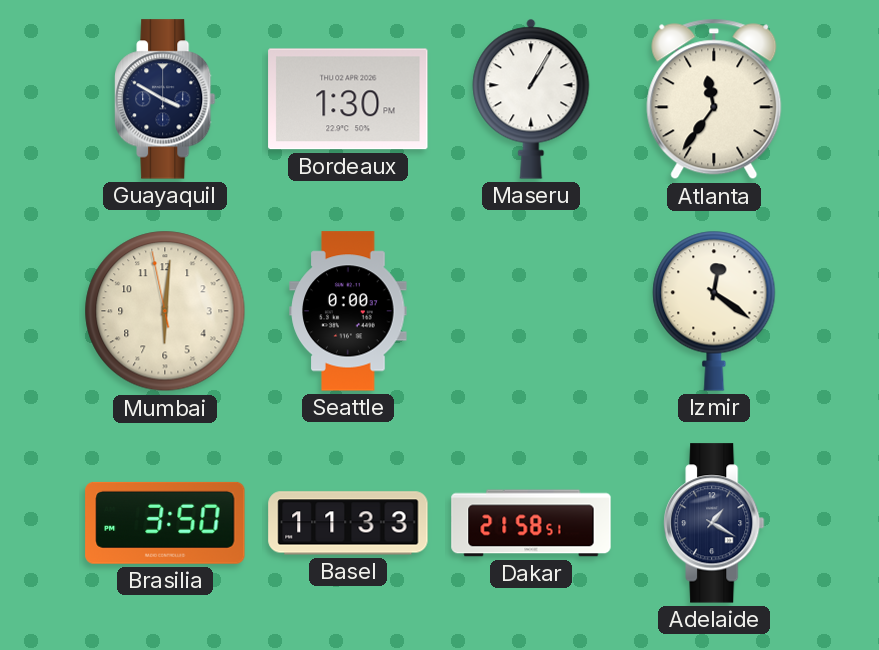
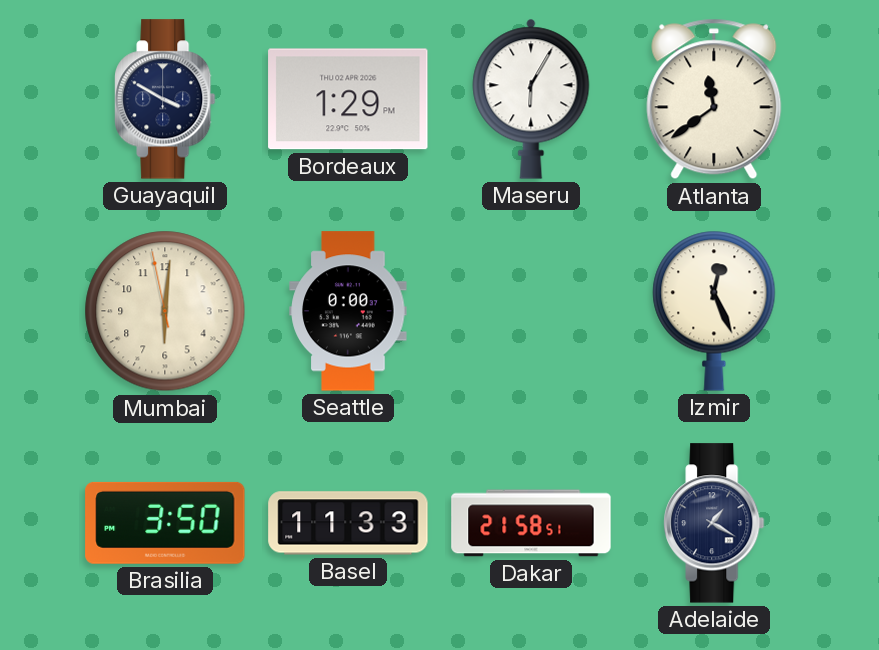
Bordeaux: 1:30 -> 1:29
Maseru: 1:05 -> 6:05
Atlanta: 11:36 -> 11:39
Izmir: 12:21 -> 12:26
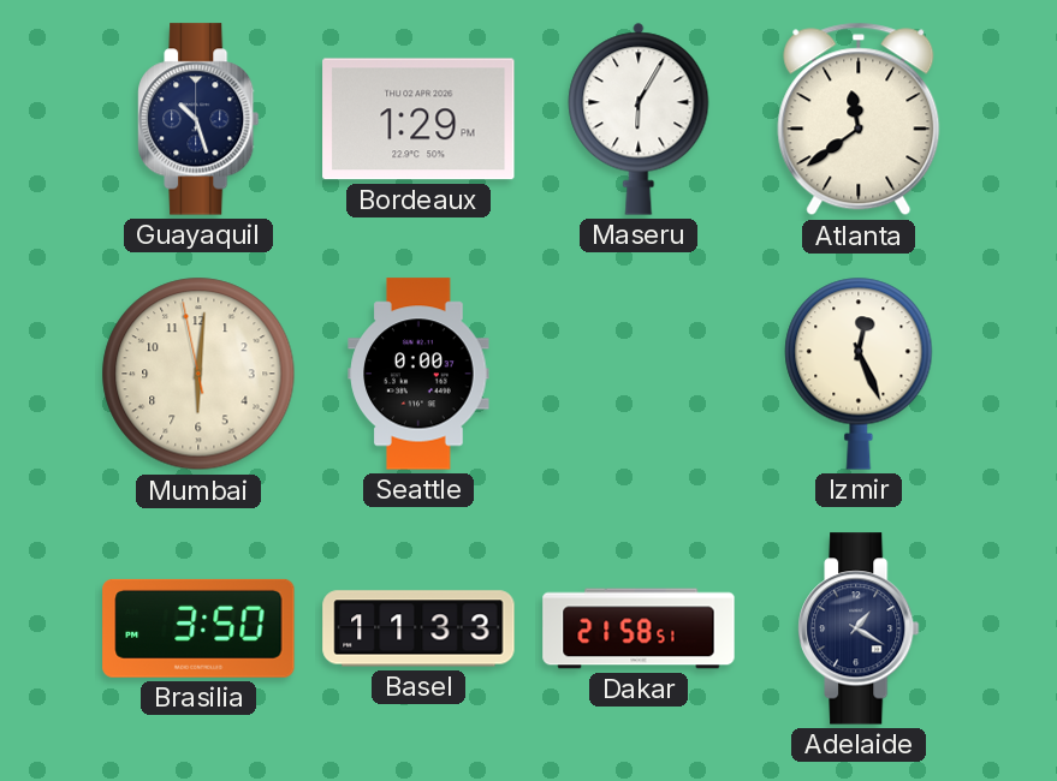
Guayaquil: 3:50 -> 10:27
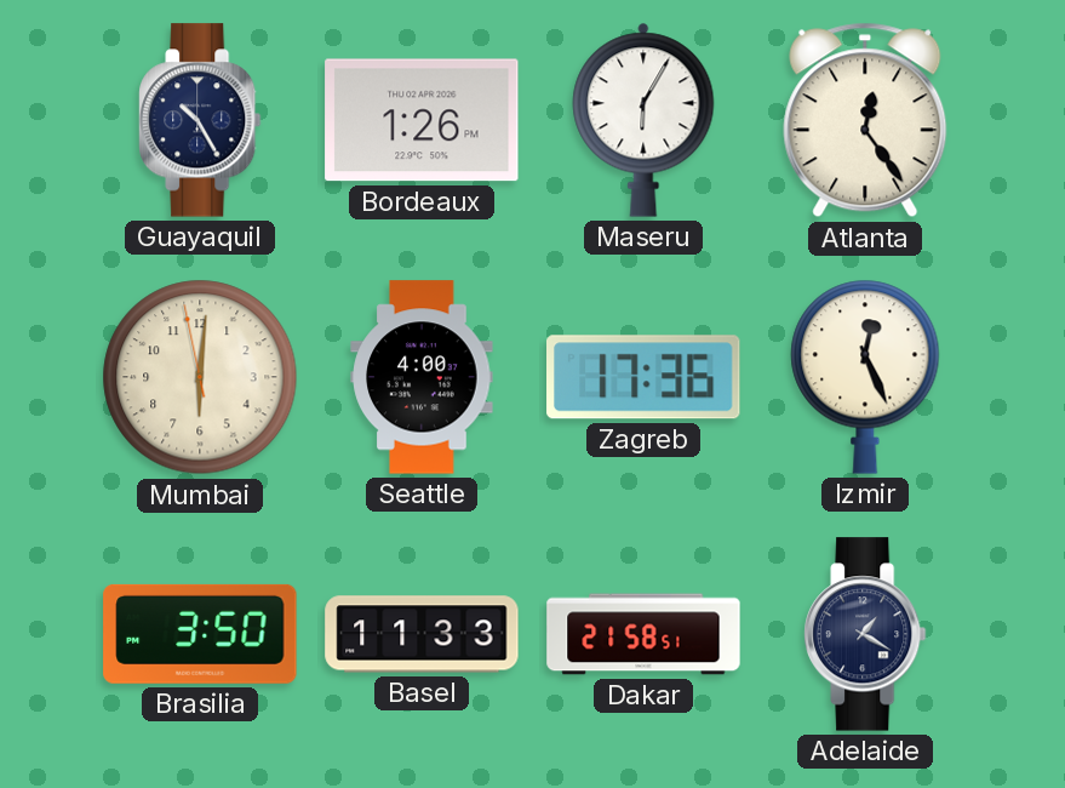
Guayaquil: 10:27 -> 10:25
Bordeaux: 1:29 -> 1:26
Atlanta: 11:39 -> 12:24
Seattle: 0:00 -> 4:00
Zagreb: none -> 17:36
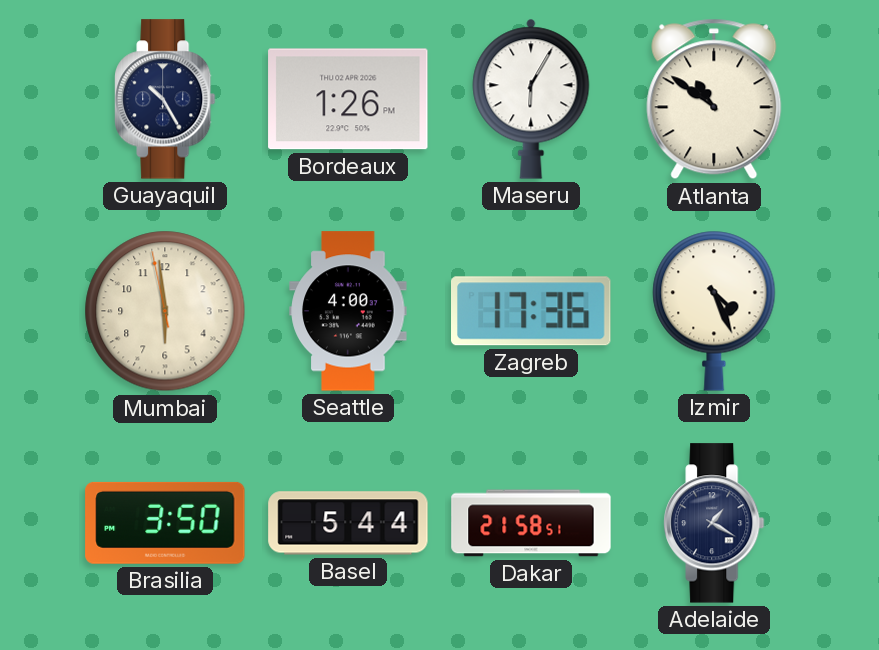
Atlanta: 12:24 -> 10:51
Mumbai: 6:00 -> 5:58
Izmir: 12:26 -> 4:26
Basel: 11:33 -> 5:44
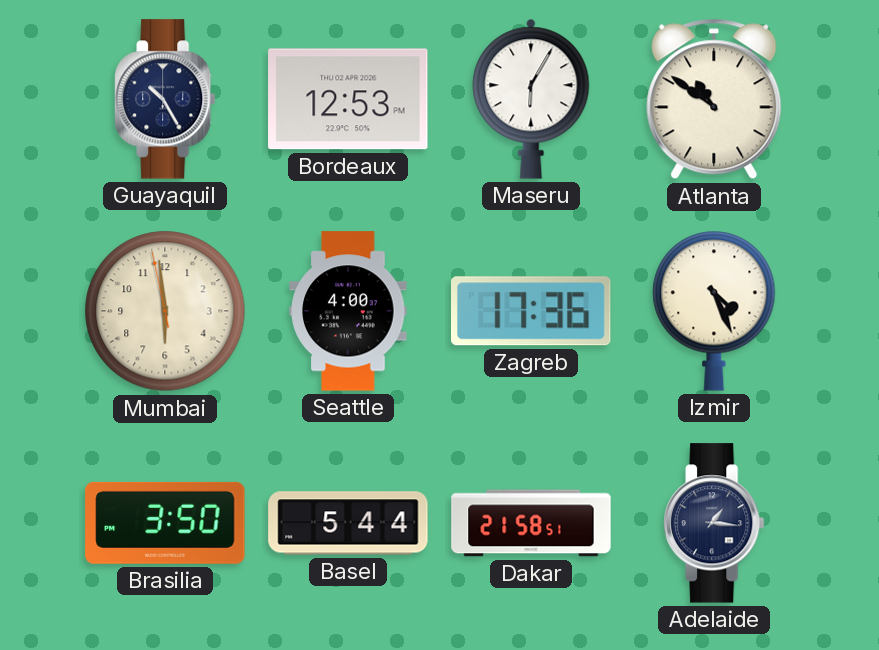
Bordeaux: 1:26 -> 12:53
Adelaide: 1:20 -> 1:16
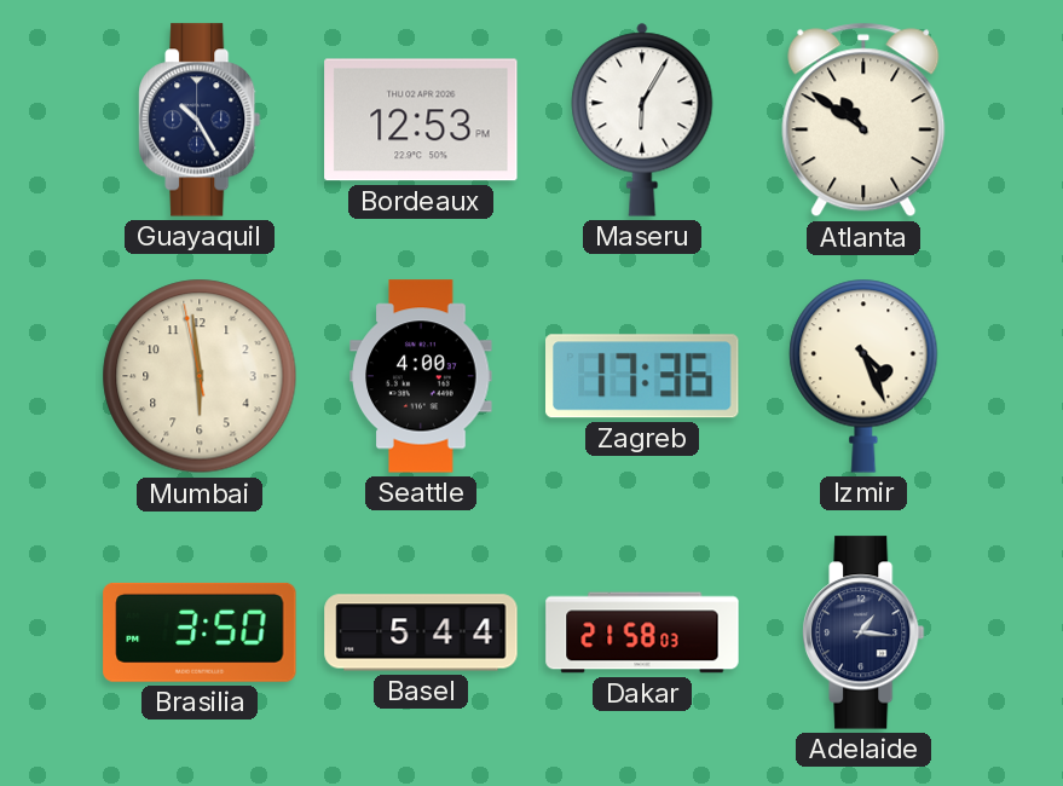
Dakar: 21:58:51 -> 21:58:03
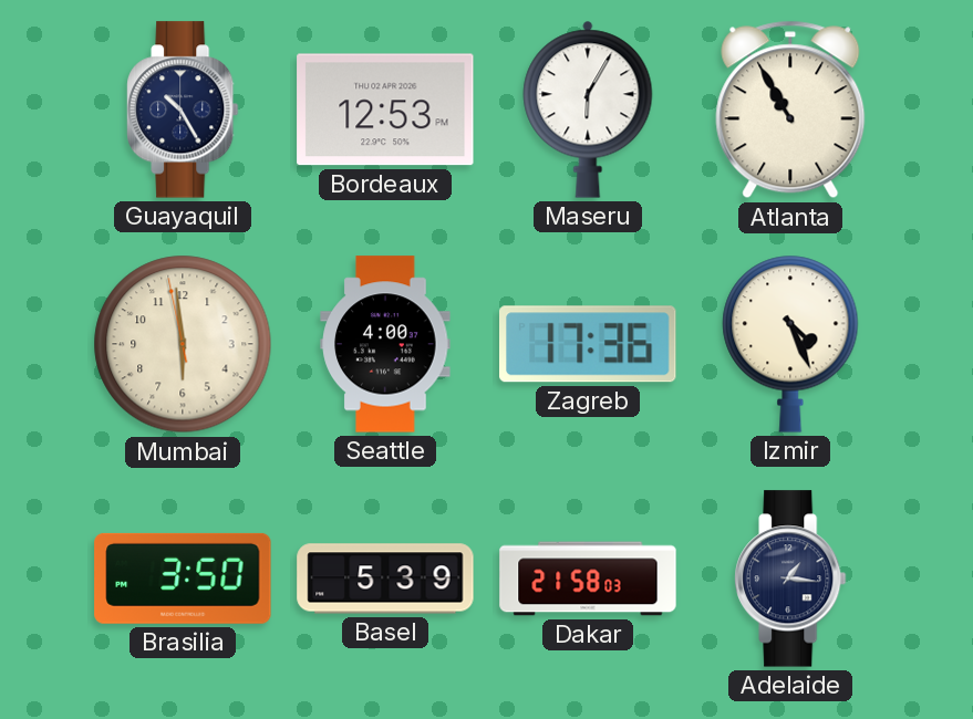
Atlanta: 10:51 -> 10:55
Basel: 5:44 -> 5:39
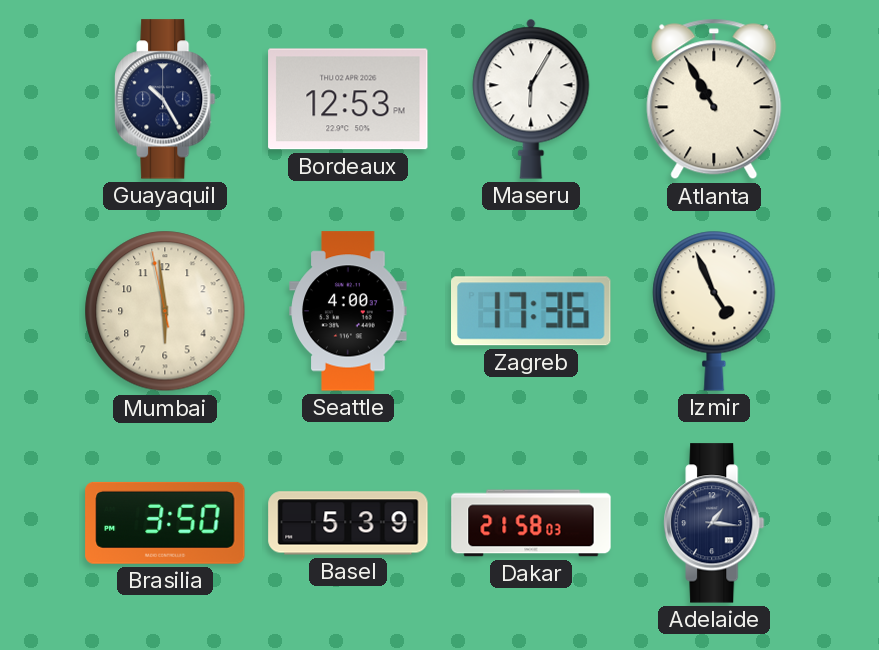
Izmir: 4:26 -> 4:56
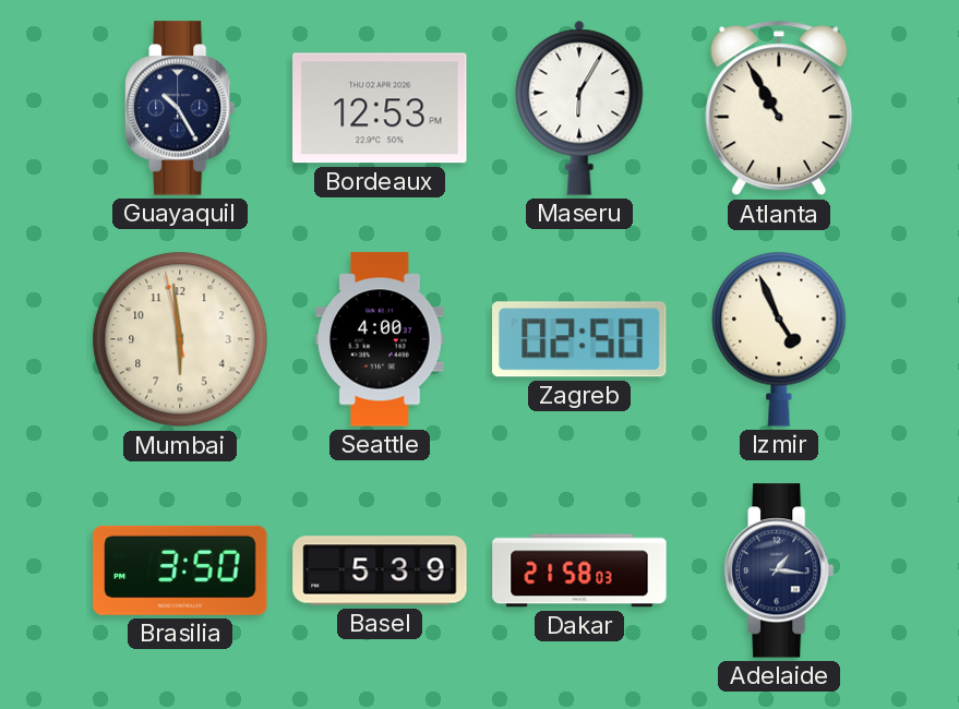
Zagreb: 17:36 -> 02:50
